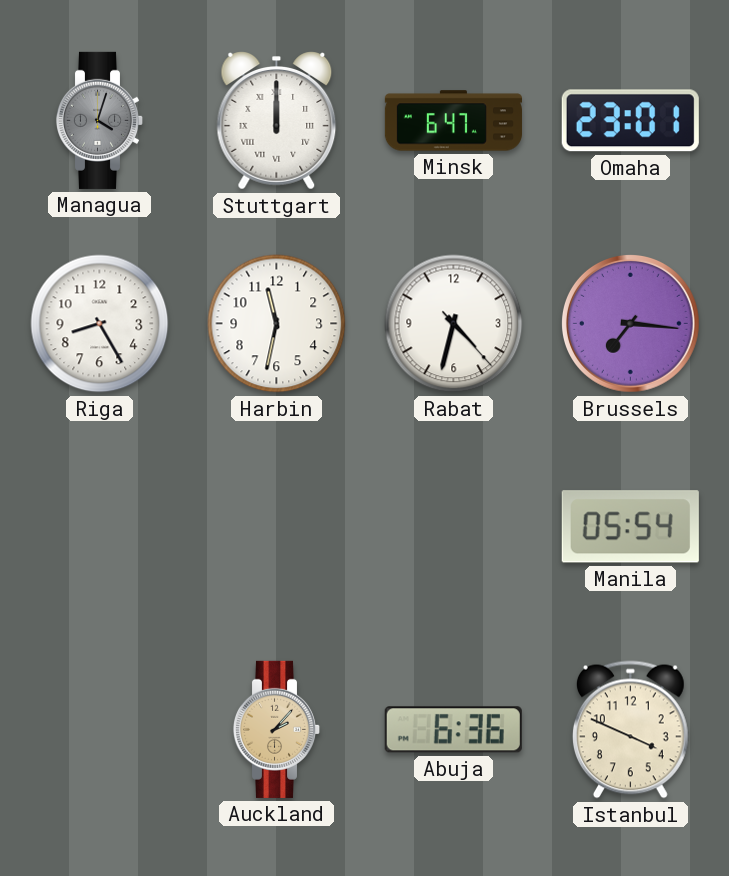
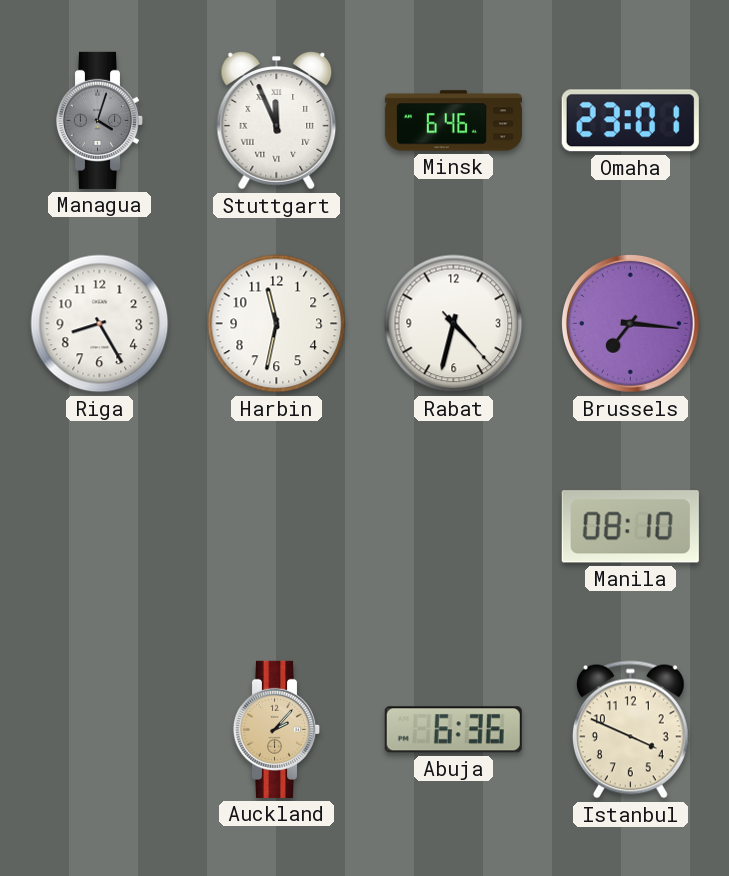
Stuttgart: 12:00 -> 11:56
Minsk: 6:47 -> 6:46
Manila: 05:54 -> 08:10
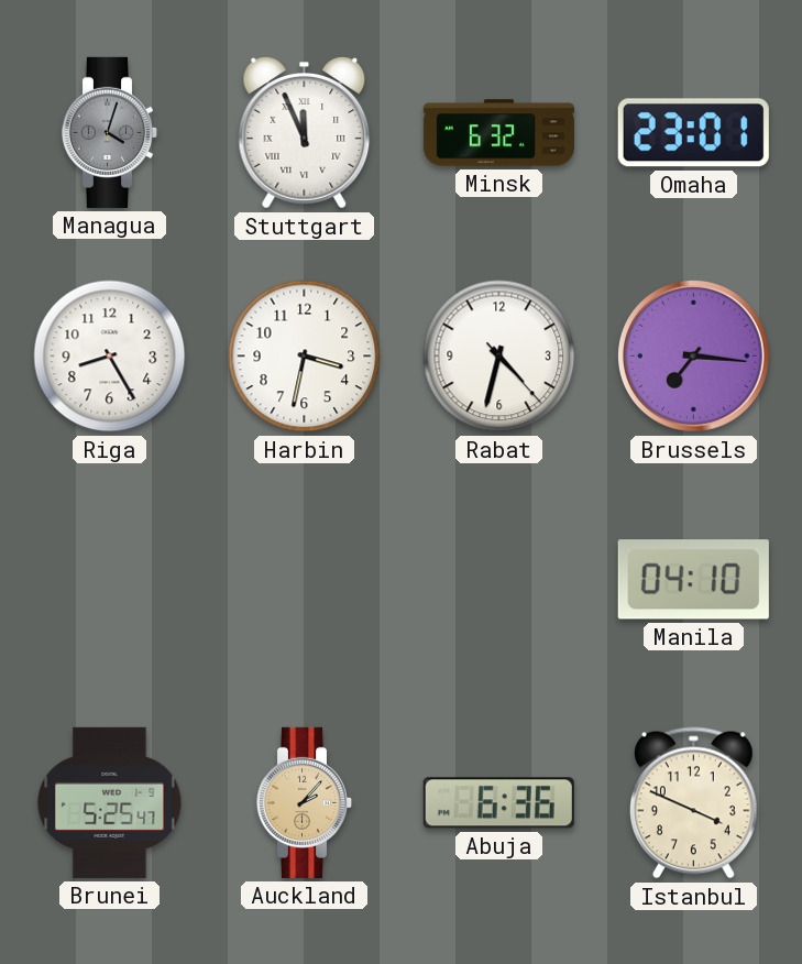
Minsk: 6:46 -> 6:32
Harbin: 11:32 -> 3:32
Manila: 08:10 -> 04:10
Brunei: none -> 5:25
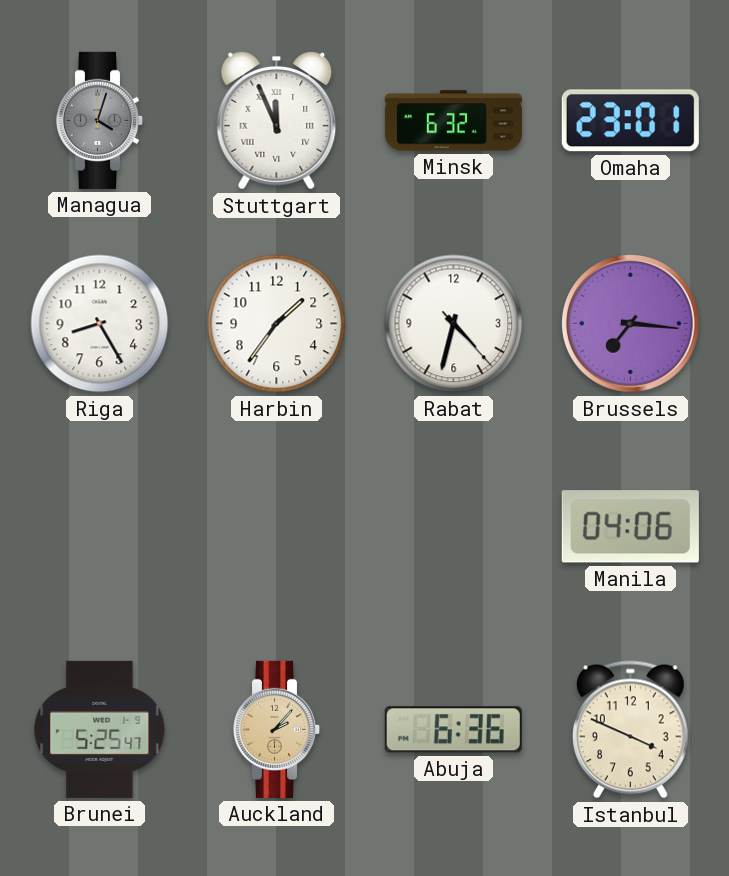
Harbin: 3:32 -> 1:36
Manila: 04:10 -> 04:06
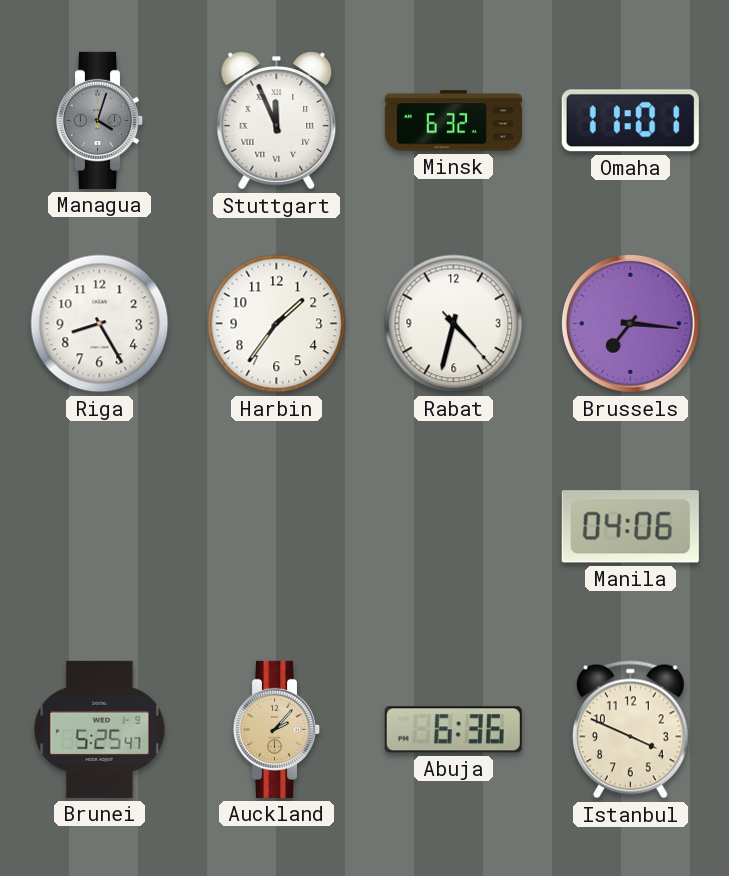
Omaha: 23:01 -> 11:01
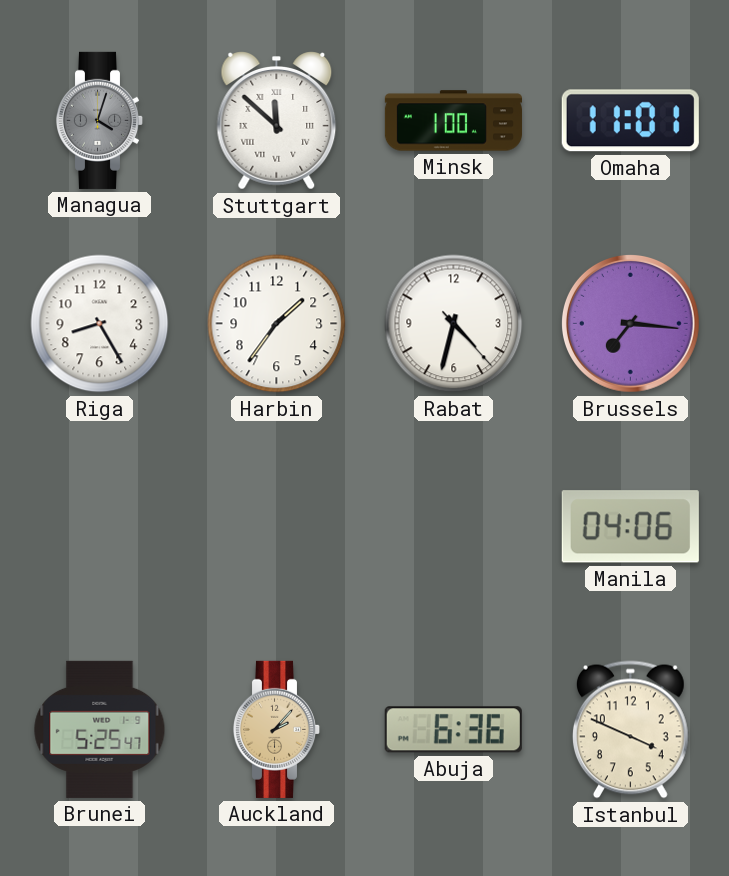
Stuttgart: 11:56 -> 11:52
Minsk: 6:32 -> 1:00
